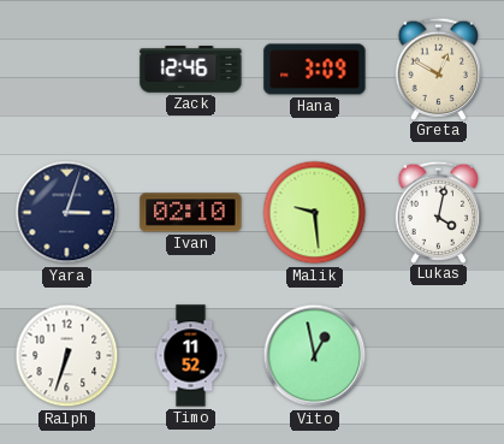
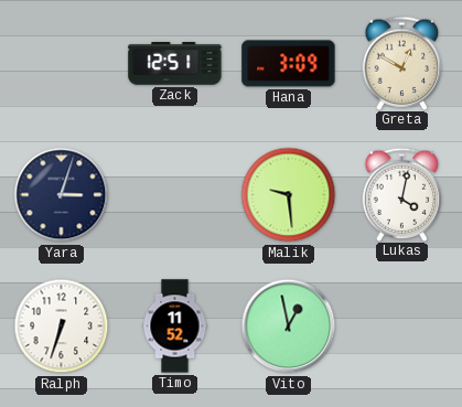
Zack: 12:46 -> 12:51
Ivan: 02:10 -> none
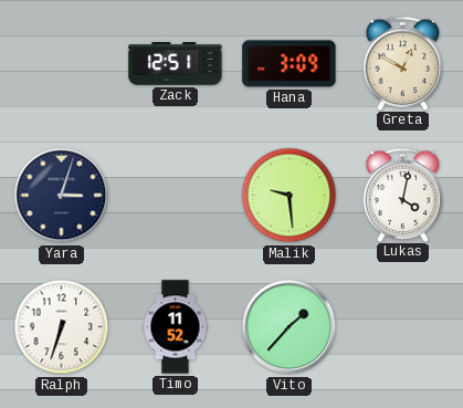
Vito: 12:58 -> 1:37
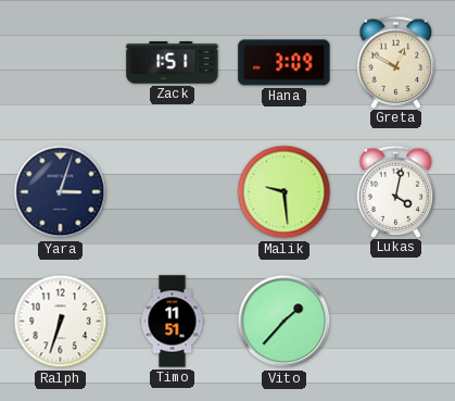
Zack: 12:51 -> 1:51
Timo: 11:52 -> 11:51
